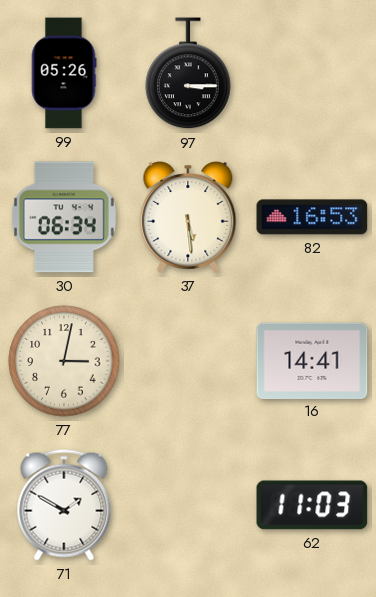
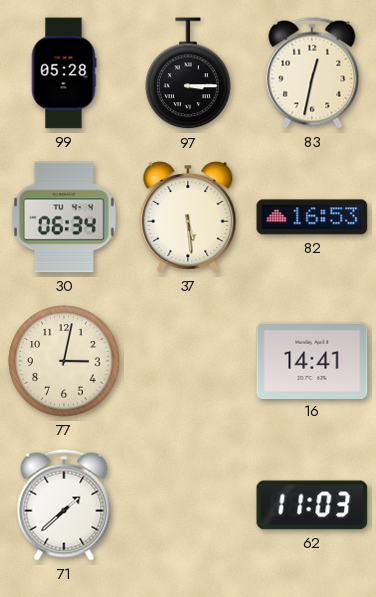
99: 05:26 -> 05:28
83: none -> 12:32
71: 1:50 -> 1:38
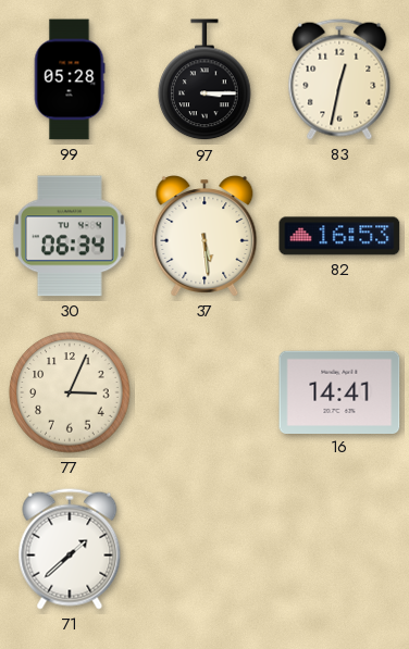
77: 3:02 -> 3:04
62: 11:03 -> none
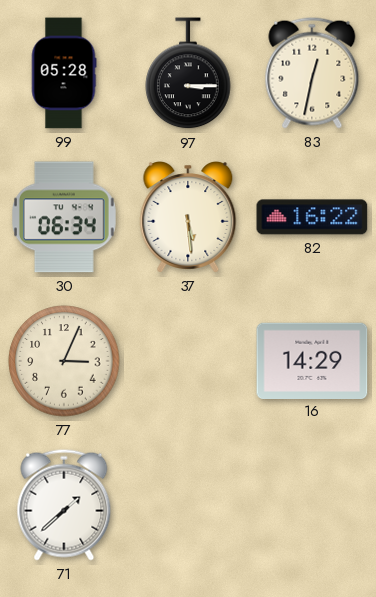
82: 16:53 -> 16:22
16: 14:41 -> 14:29
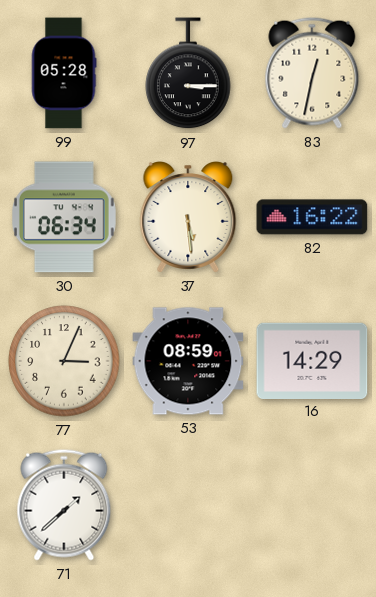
53: none -> 08:59
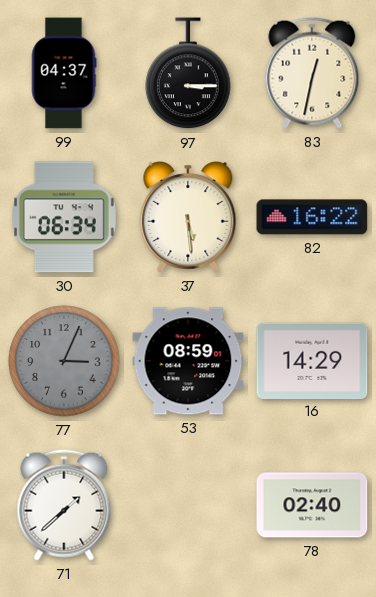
99: 05:28 -> 04:37
77 dial: cream -> grey
78: none -> 02:40
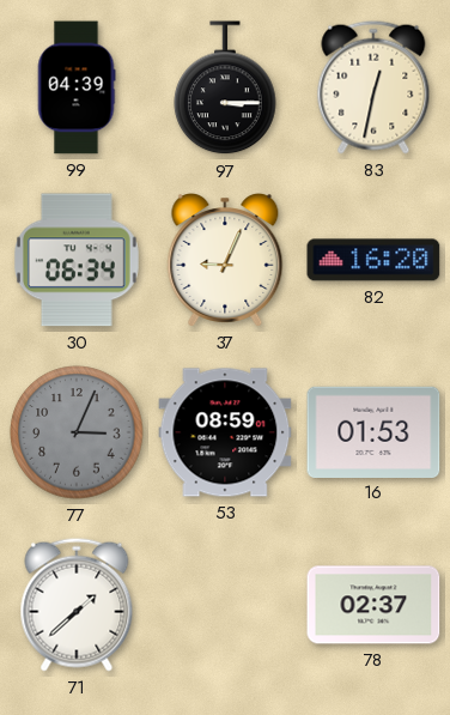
99: 04:37 -> 04:39
37: 5:29 -> 9:04
82: 16:22 -> 16:20
16: 14:29 -> 01:53
78: 02:40 -> 02:37
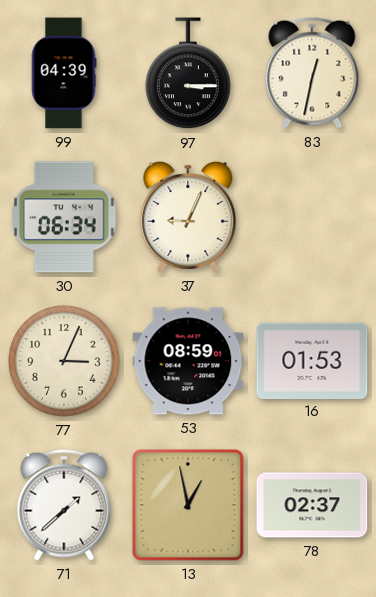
82: 16:20 -> none
77 dial: grey -> cream
13: none -> 12:58
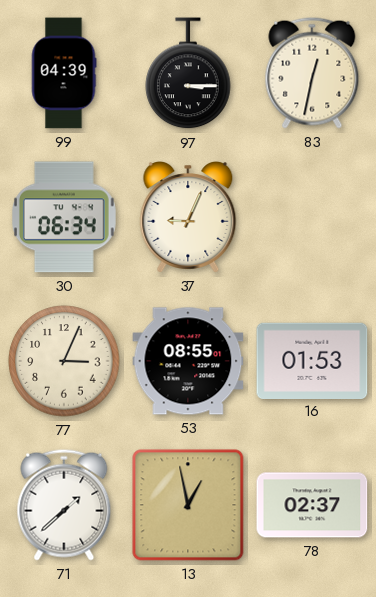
53: 08:59 -> 08:55
